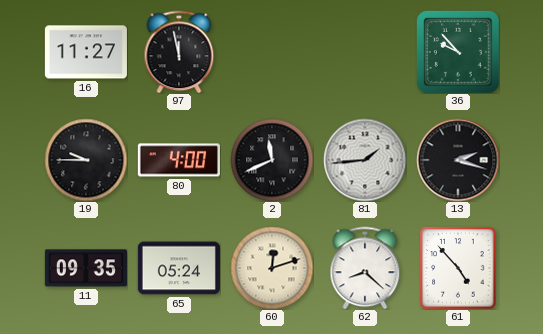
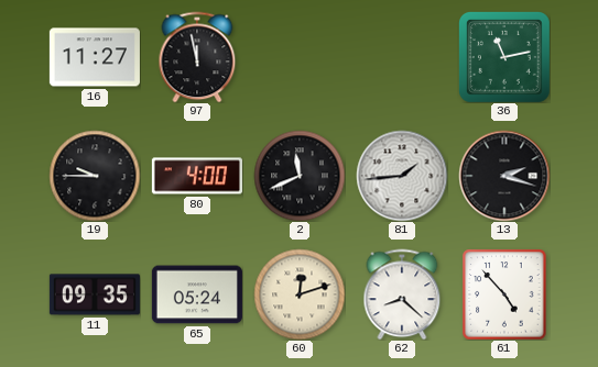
36: 9:53 -> 11:13
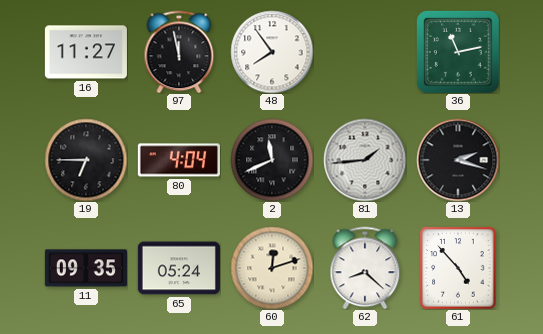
48: none -> 7:54
19: 9:45 -> 6:45
80: 4:00 -> 4:04
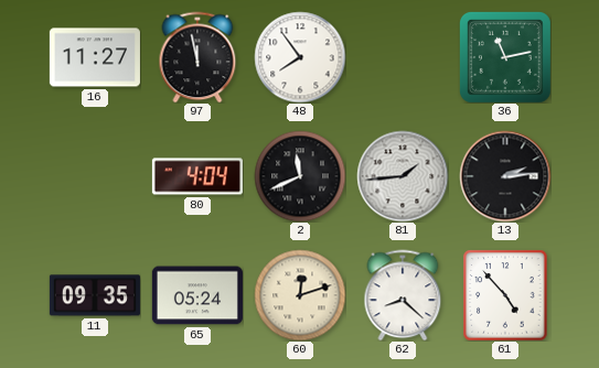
19: 6:45 -> none
13: 2:18 -> 2:14
